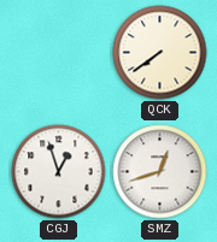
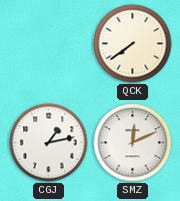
CGJ: 12:57 -> 1:13
SMZ: 12:42 -> 12:11
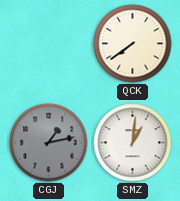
CGJ dial: white -> grey
SMZ: 12:11 -> 1:01
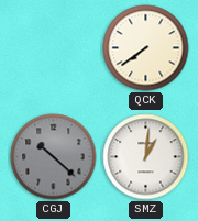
CGJ: 1:13 -> 10:22
